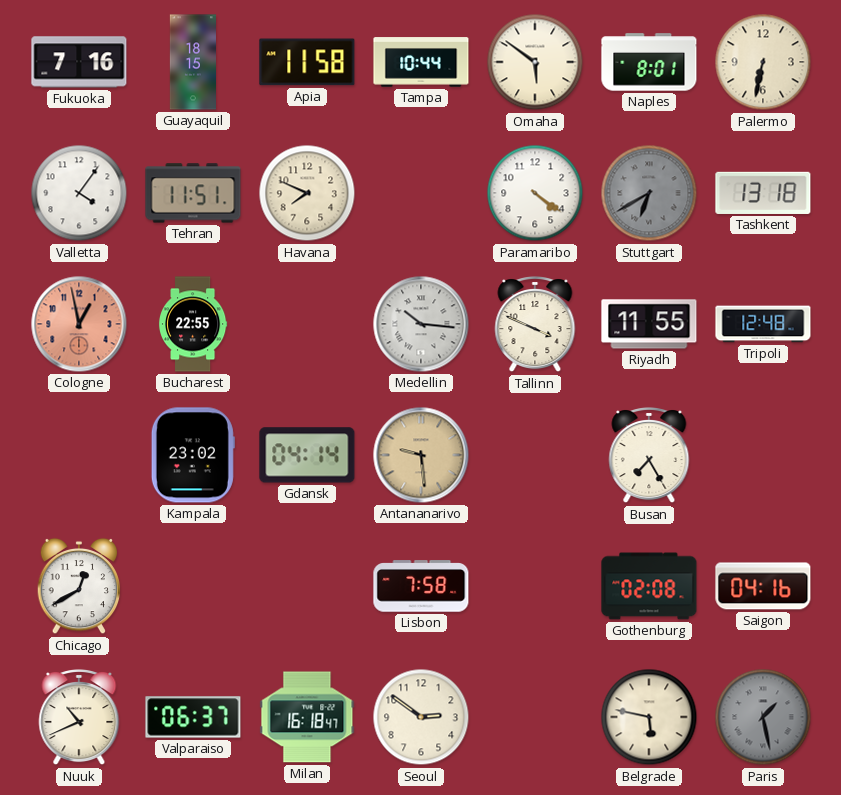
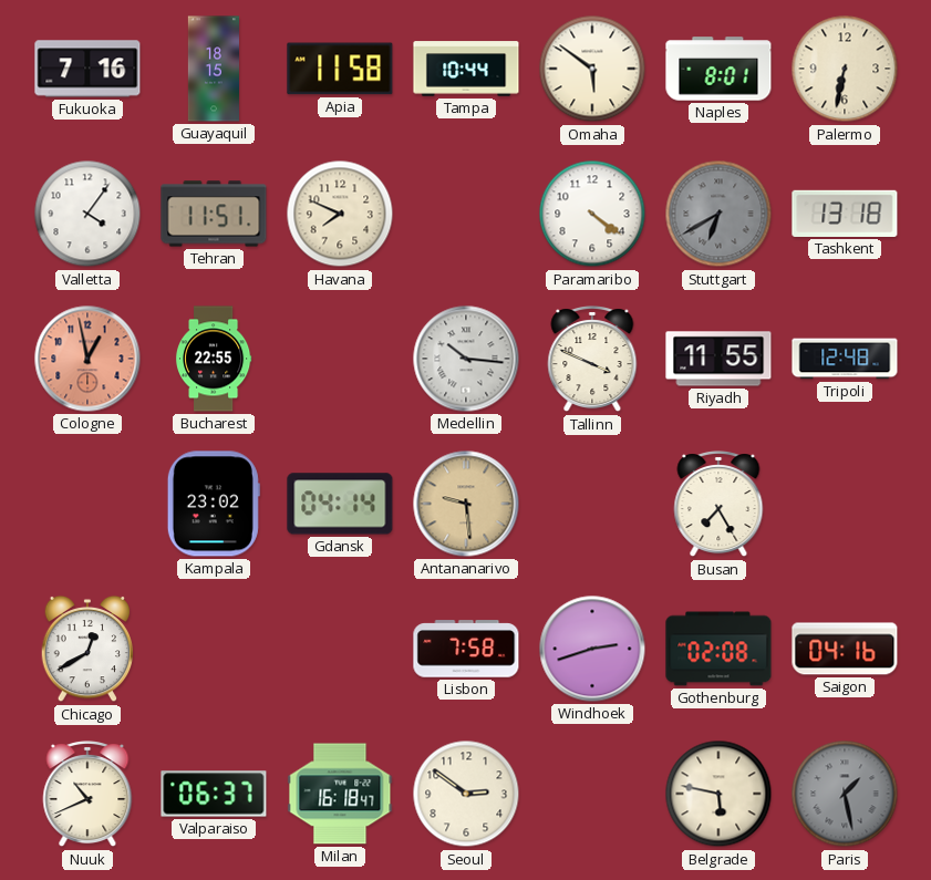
Windhoek: none -> 2:42
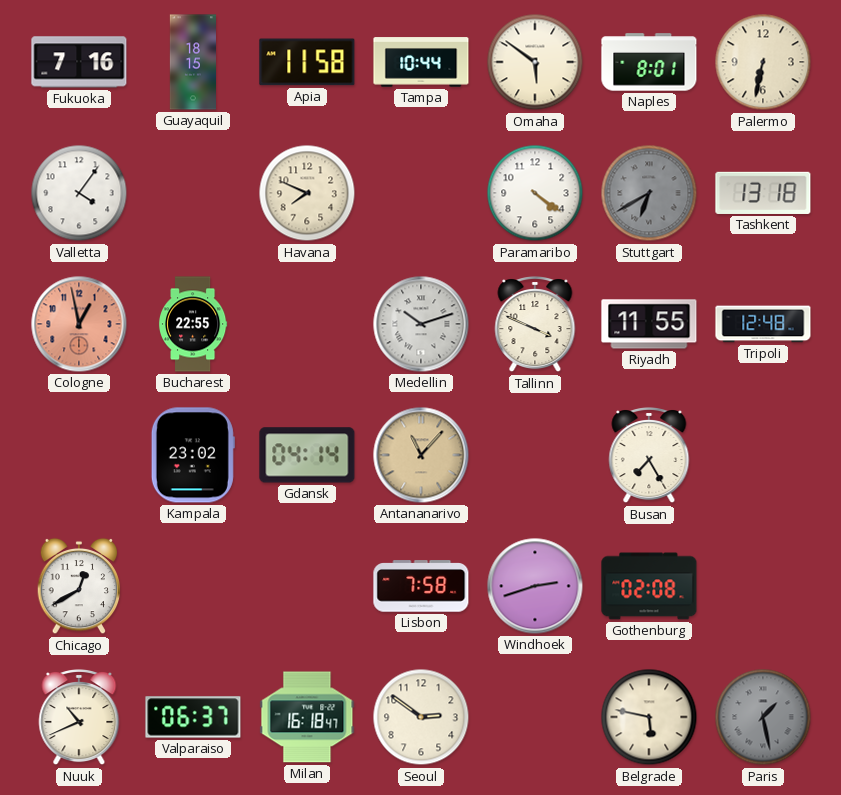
Tehran: 11:51 -> none
Medellin: 10:16 -> 10:12
Antananarivo: 9:29 -> 11:07
Saigon: 04:16 -> none
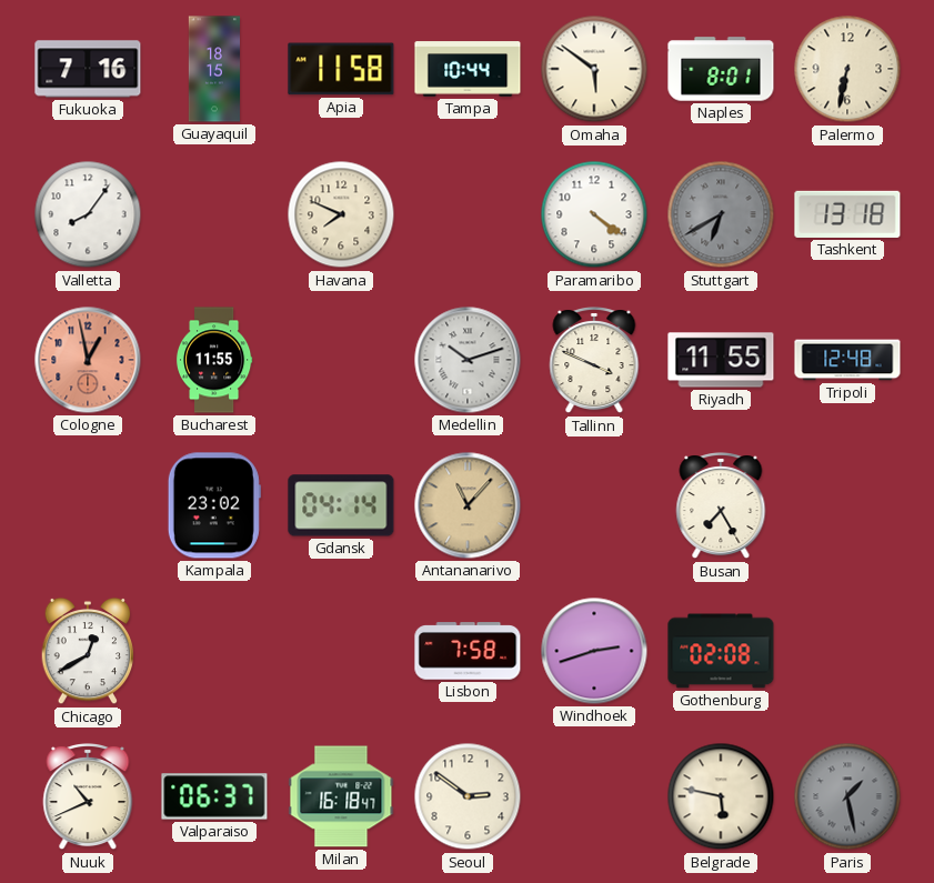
Valletta: 4:06 -> 8:06
Bucharest: 22:55 -> 11:55
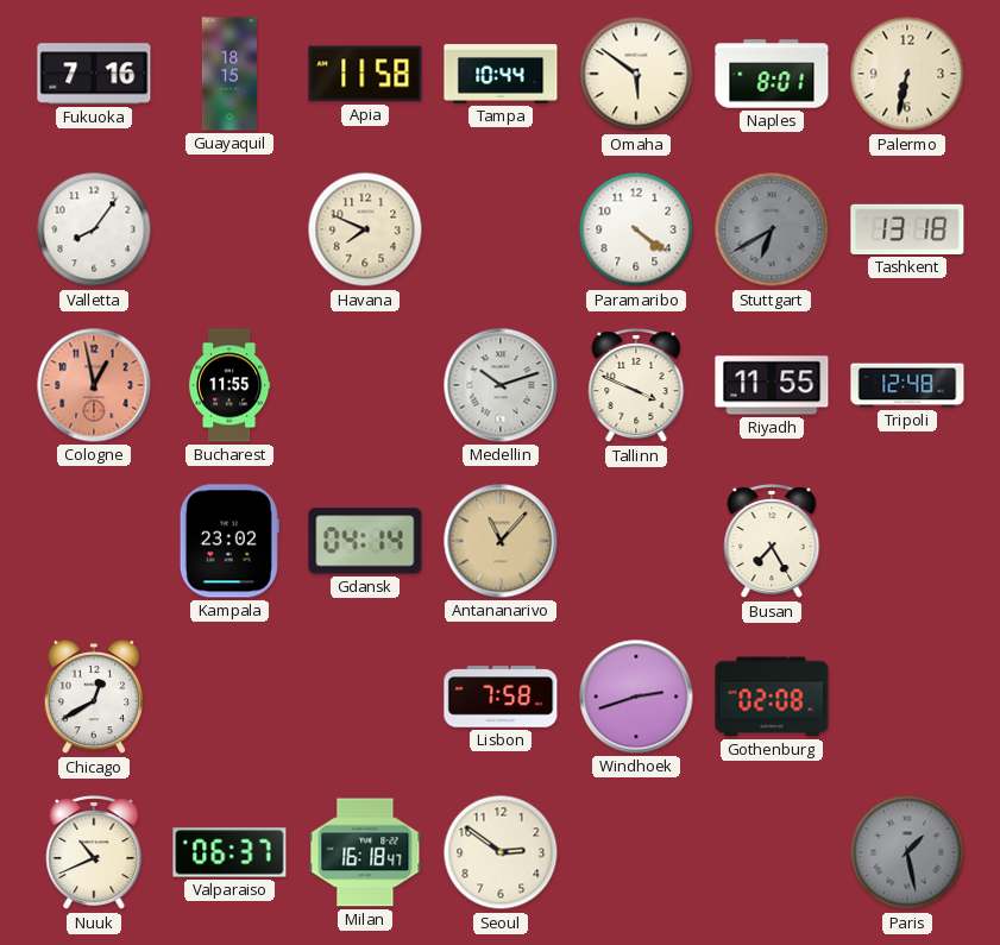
Belgrade: 5:47 -> none
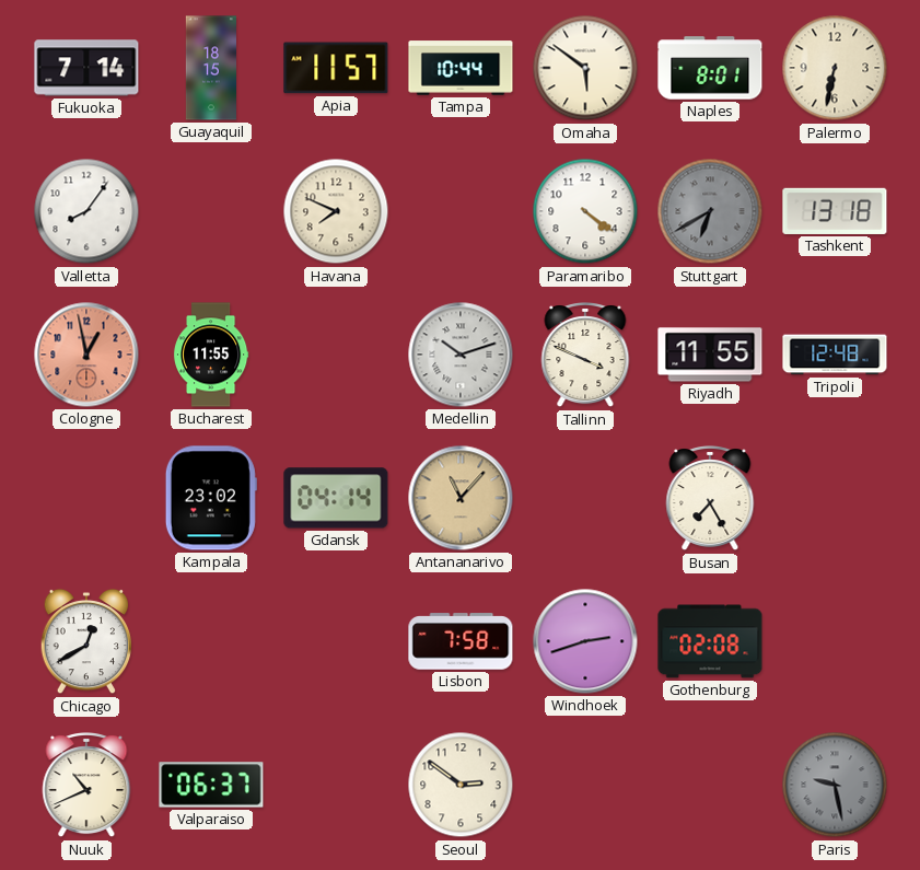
Fukuoka: 7:16 -> 7:14
Apia: 11:58 -> 11:57
Milan: 16:18 -> none
Paris: 1:28 -> 9:28
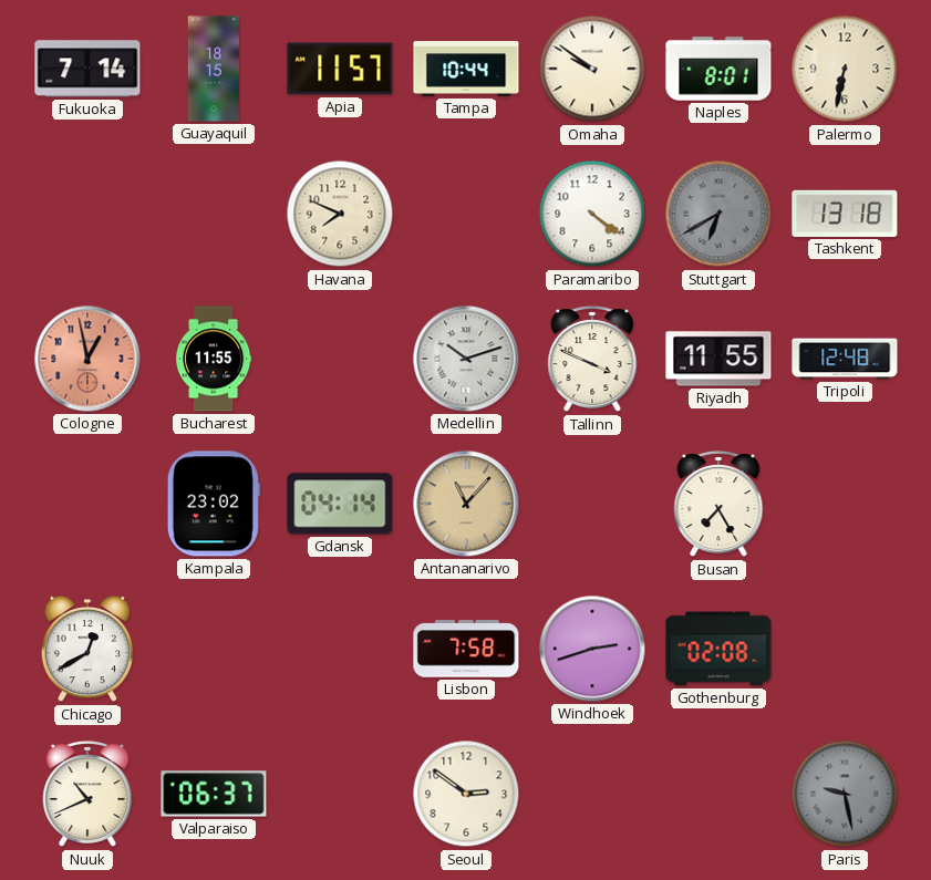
Omaha: 5:51 -> 9:51
Valletta: 8:06 -> none
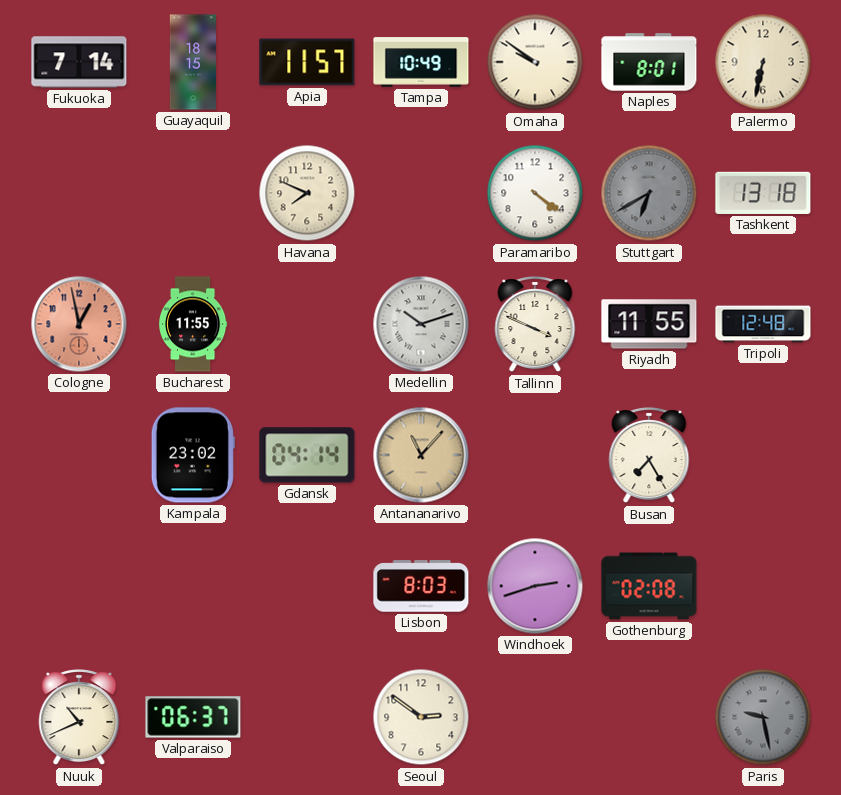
Tampa: 10:44 -> 10:49
Chicago: 12:40 -> none
Lisbon: 7:58 -> 8:03
